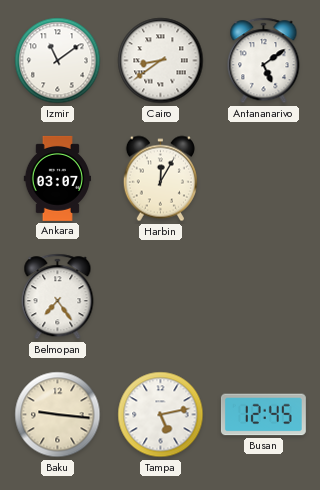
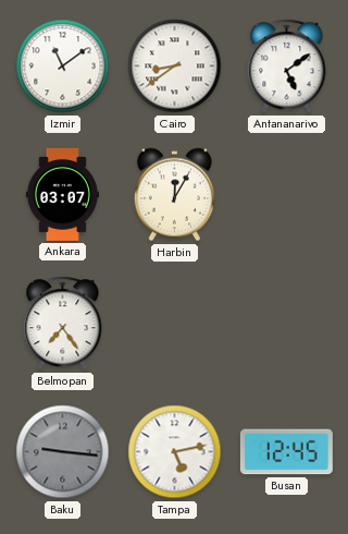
Baku dial: cream -> grey
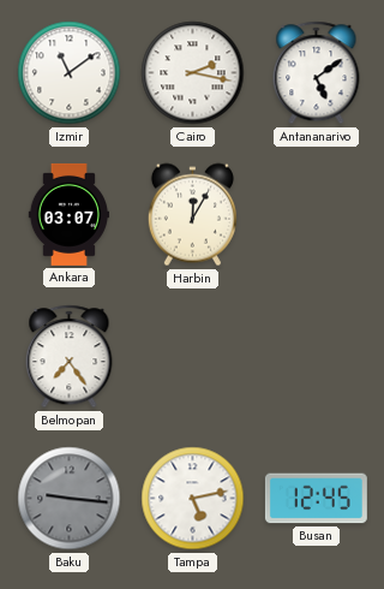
Cairo: 8:39 -> 2:17
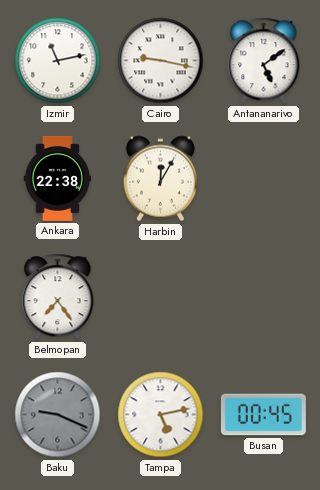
Izmir: 11:09 -> 11:13
Cairo: 2:17 -> 9:17
Ankara: 03:07 -> 22:38
Baku: 9:16 -> 9:19
Busan: 12:45 -> 00:45
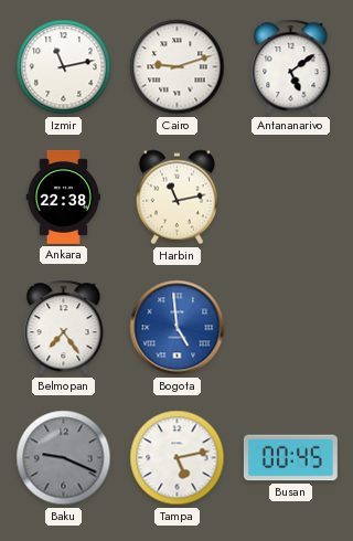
Cairo: 9:17 -> 9:12
Harbin: 12:05 -> 11:13
Bogota: none -> 4:59
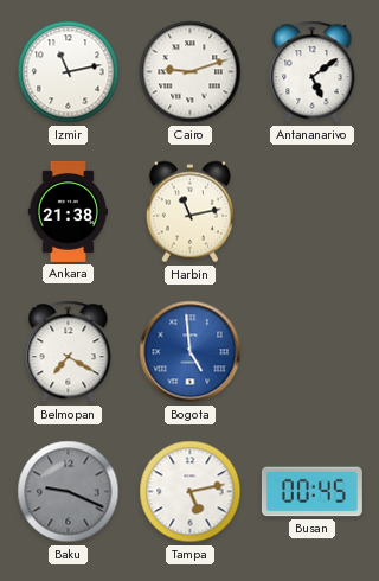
Ankara: 22:38 -> 21:38
Belmopan: 7:24 -> 7:20
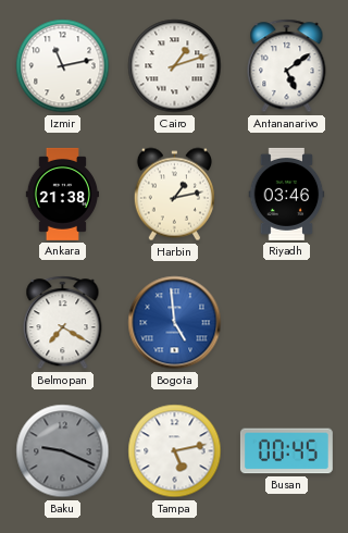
Cairo: 9:12 -> 1:12
Harbin: 11:13 -> 1:13
Riyadh: none -> 03:46
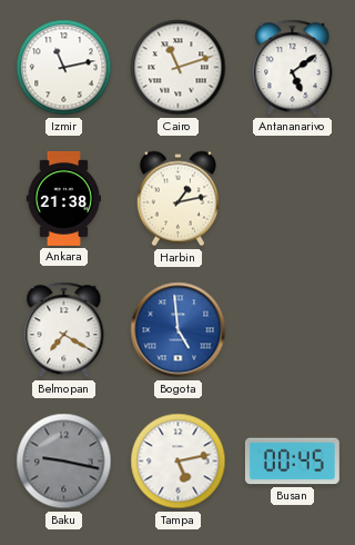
Cairo: 1:12 -> 11:12
Riyadh: 03:46 -> none
Baku: 9:19 -> 9:17
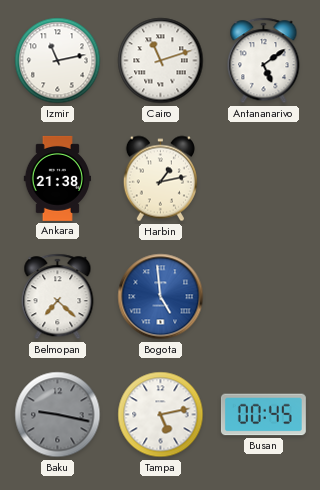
Belmopan: 7:20 -> 7:22
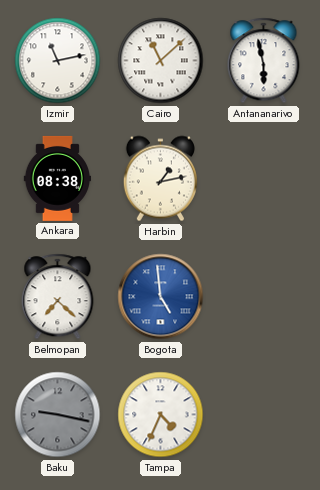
Cairo: 11:12 -> 11:08
Antananarivo: 5:09 -> 5:58
Ankara: 21:38 -> 08:38
Tampa: 5:13 -> 4:34
Busan: 00:45 -> none
